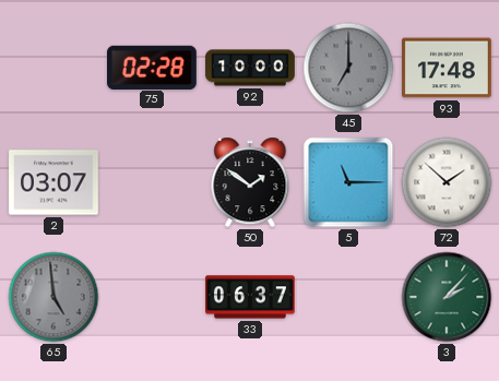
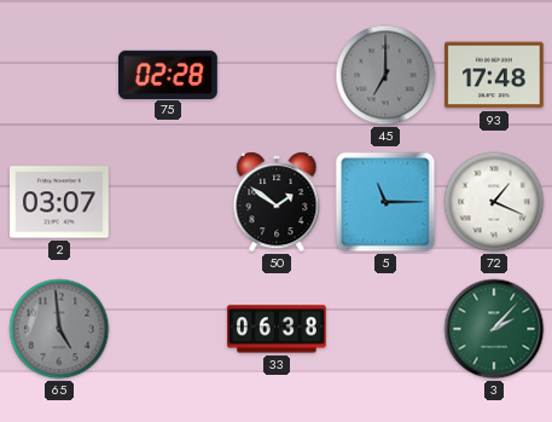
92: 10:00 -> none
72: 1:52 -> 1:19
33: 06:37 -> 06:38
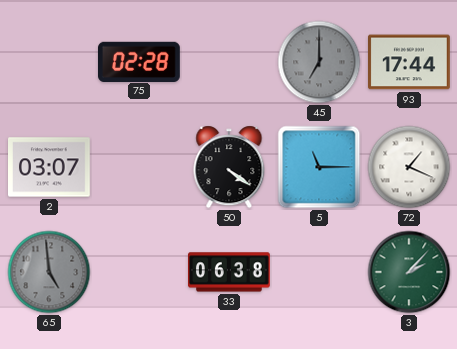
93: 17:48 -> 17:44
50: 1:51 -> 4:21
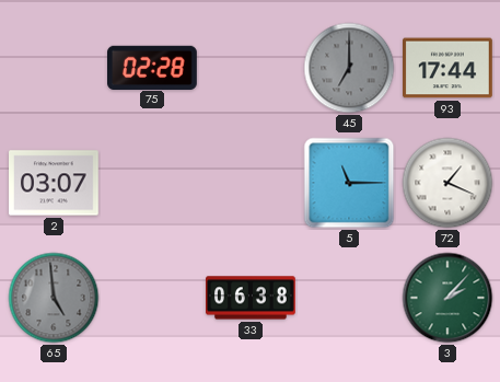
50: 4:21 -> none
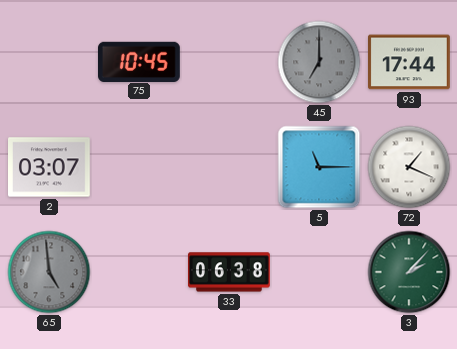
75: 02:28 -> 10:45
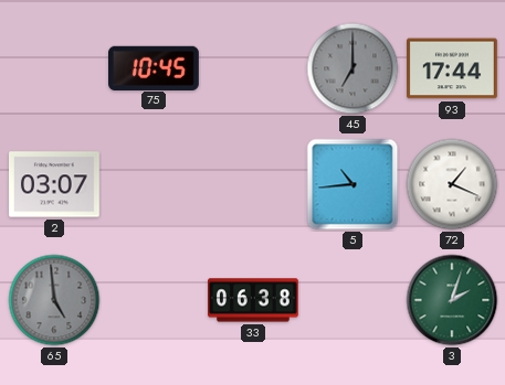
5: 11:15 -> 10:44
3: 2:07 -> 2:03
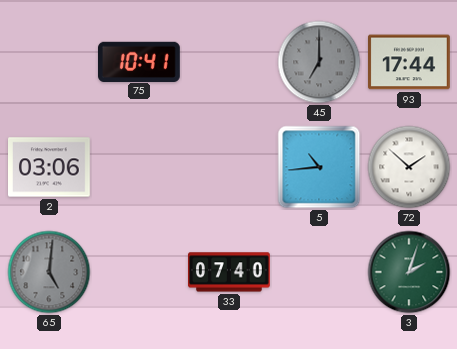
75: 10:45 -> 10:41
2: 03:07 -> 03:06
72: 1:19 -> 1:52
65: 4:59 -> 5:01
33: 06:38 -> 07:40
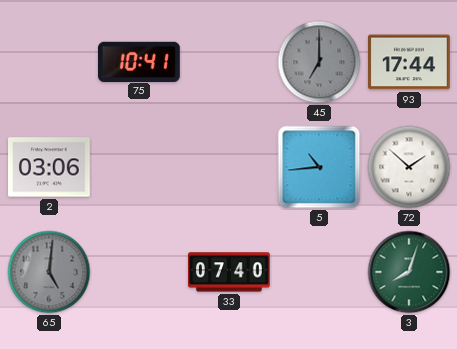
3: 2:03 -> 8:03
